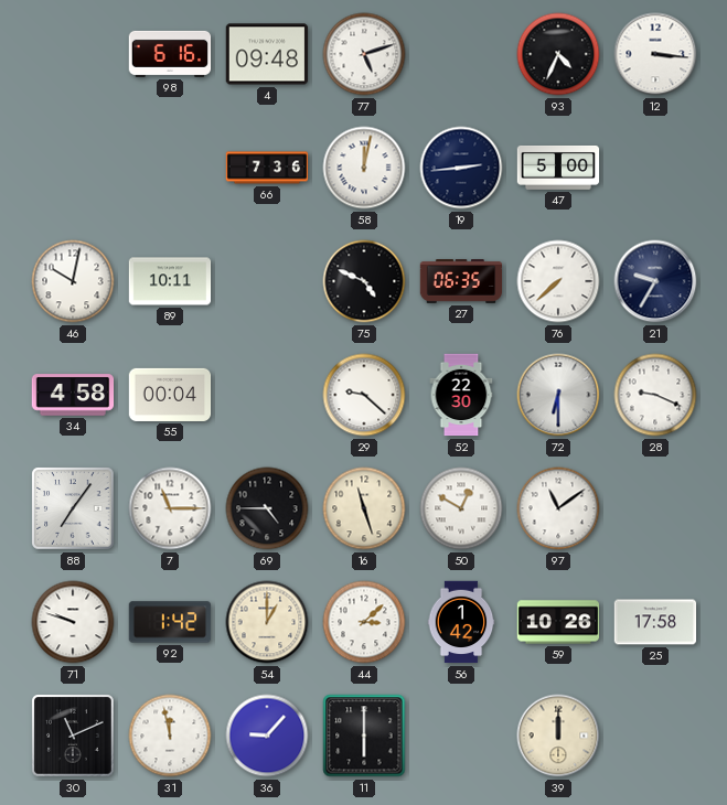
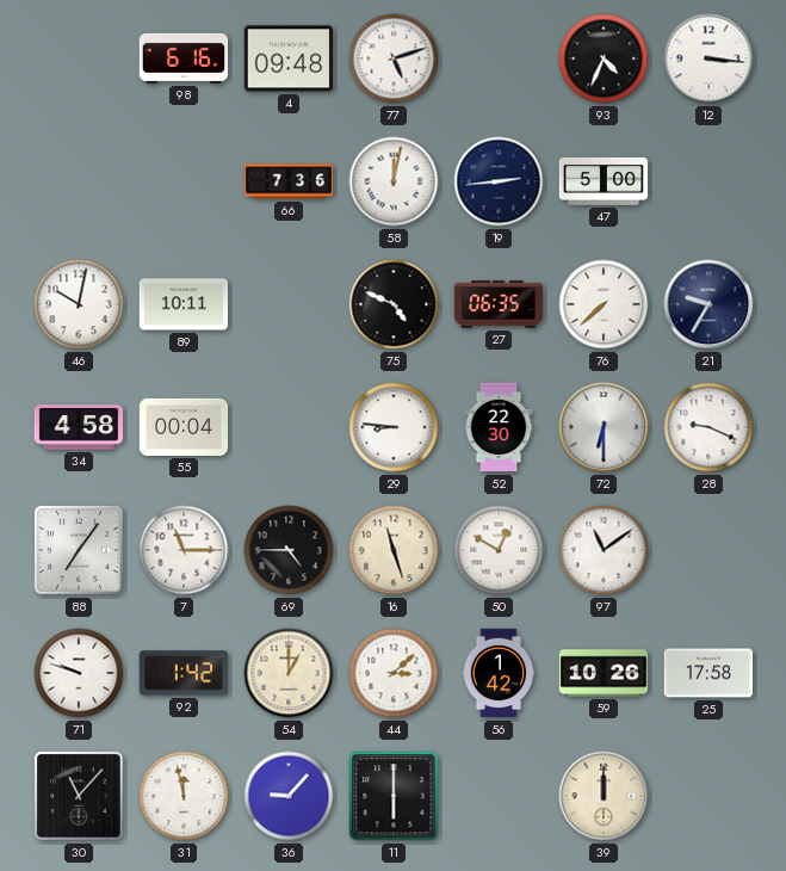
29: 9:22 -> 8:46
30: 11:11 -> 11:07
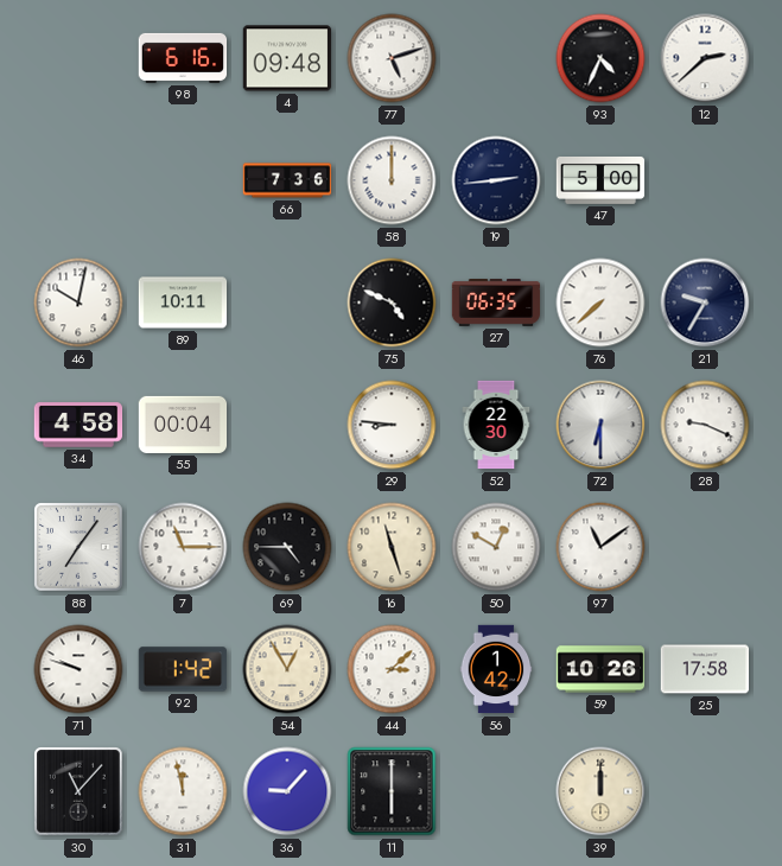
12: 3:16 -> 2:38
58: 12:02 -> 12:00
54: 1:00 -> 12:55
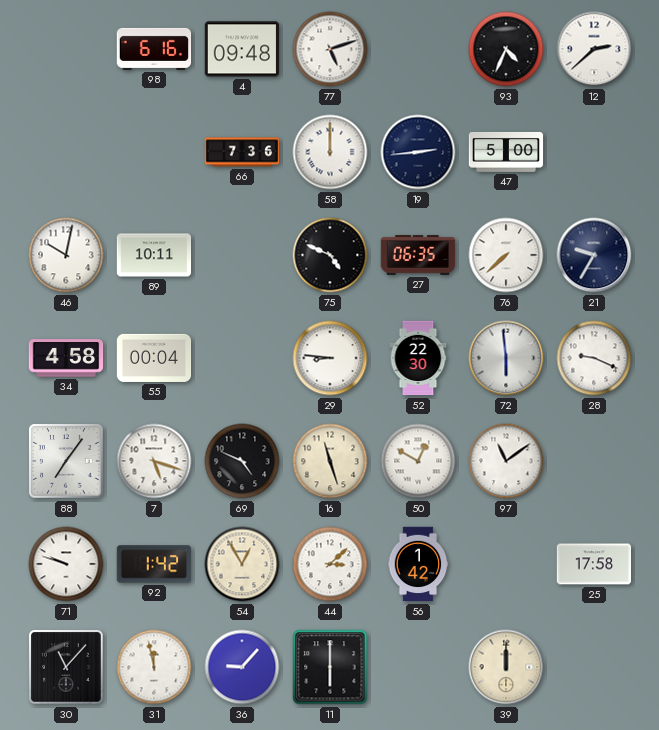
72: 6:30 -> 5:59
7: 11:15 -> 5:18
69: 4:45 -> 4:49
59: 10:26 -> none
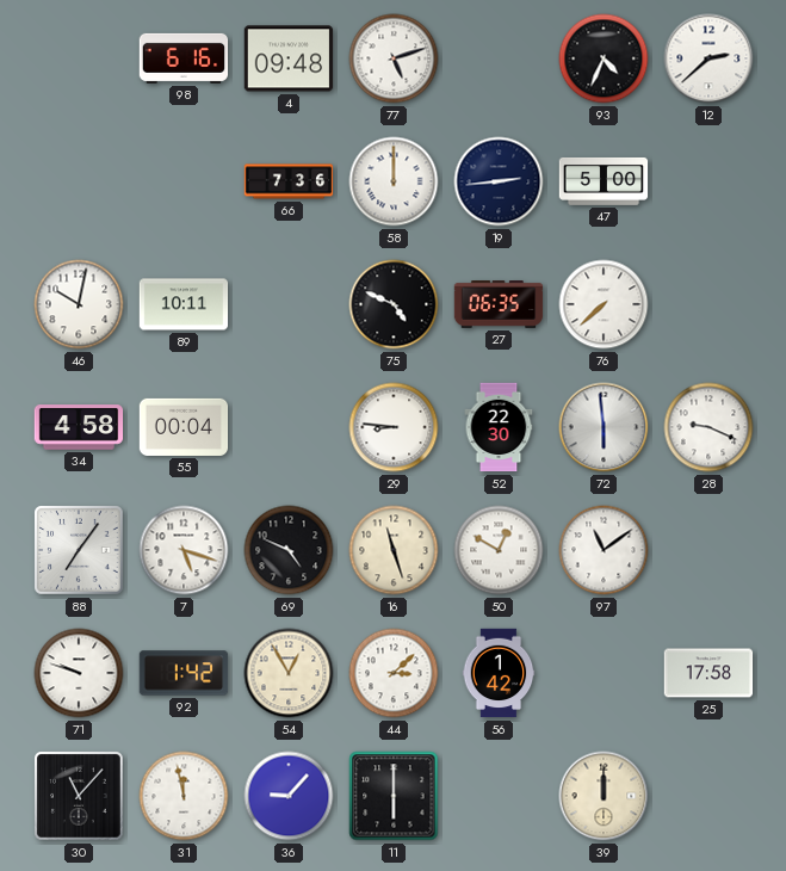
21: 9:35 -> none
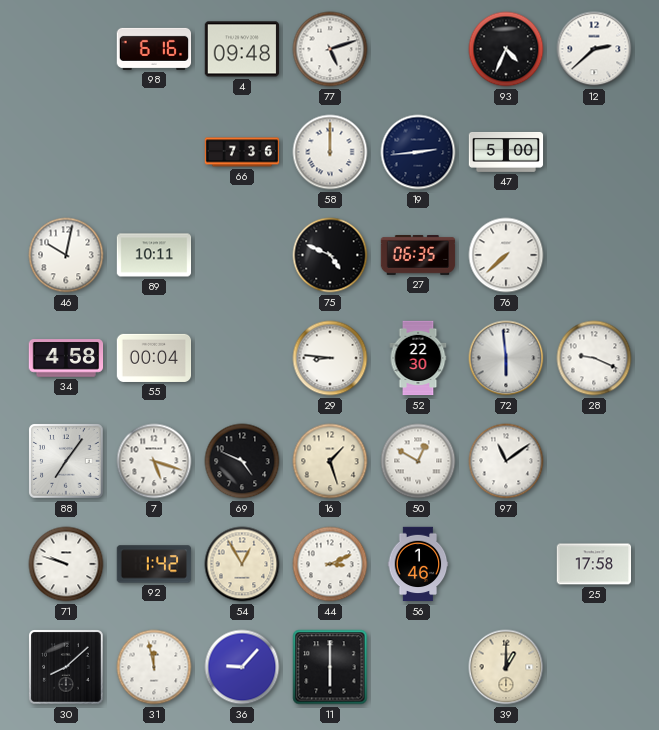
16: 11:27 -> 1:27
44: 3:08 -> 3:11
56: 1:42 -> 1:46
30: 11:07 -> 8:08
39: 12:00 -> 1:00
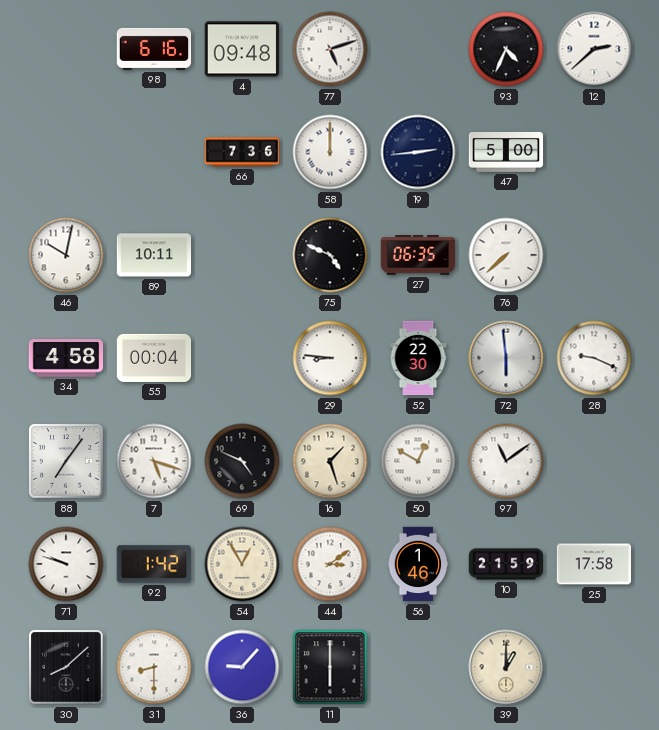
44: 3:11 -> 3:09
10: none -> 21:59
31: 11:58 -> 8:30
